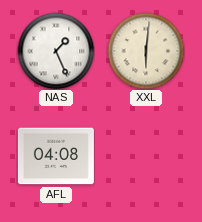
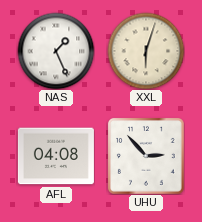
XXL: 6:01 -> 6:03
UHU: none -> 2:53
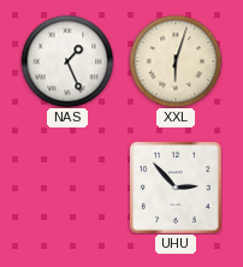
AFL: 04:08 -> none
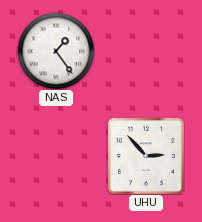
NAS: 1:26 -> 1:24
XXL: 6:03 -> none
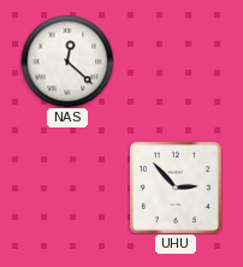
NAS: 1:24 -> 12:22
